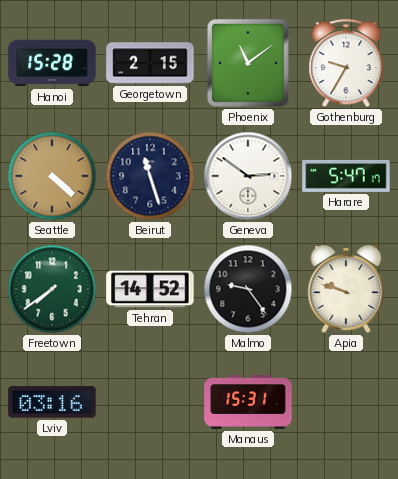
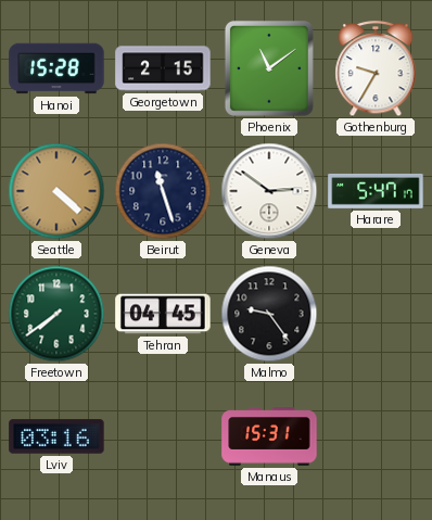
Tehran: 14:52 -> 04:45
Apia: 9:48 -> none
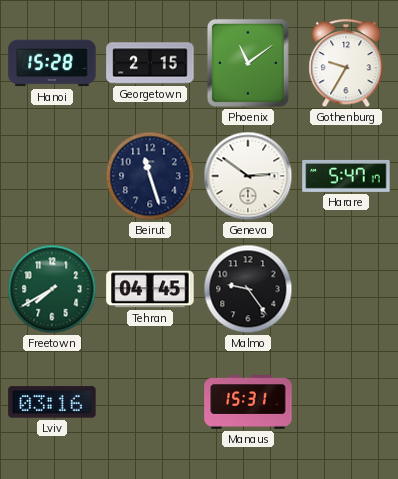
Seattle: 4:22 -> none
Freetown: 7:39 -> 7:40
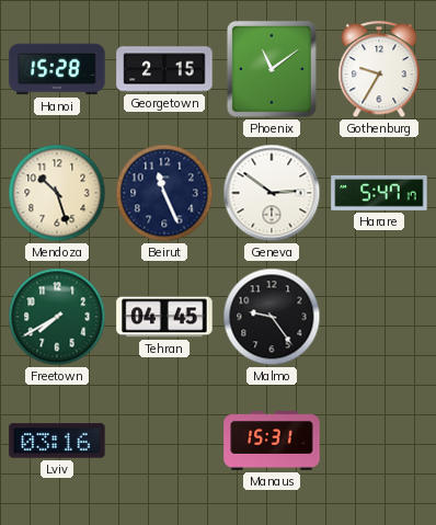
Mendoza: none -> 10:27
Beirut: 11:27 -> 11:26
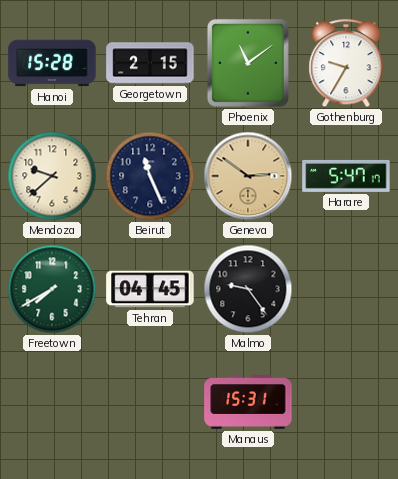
Mendoza: 10:27 -> 9:38
Geneva dial: white -> champagne
Lviv: 03:16 -> none
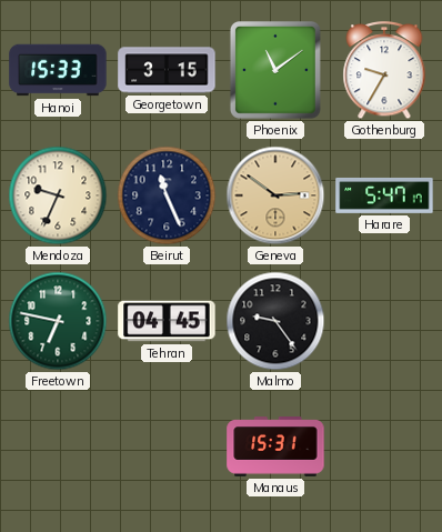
Hanoi: 15:28 -> 15:33
Georgetown: 2:15 -> 3:15
Mendoza: 9:38 -> 9:34
Freetown: 7:40 -> 6:47
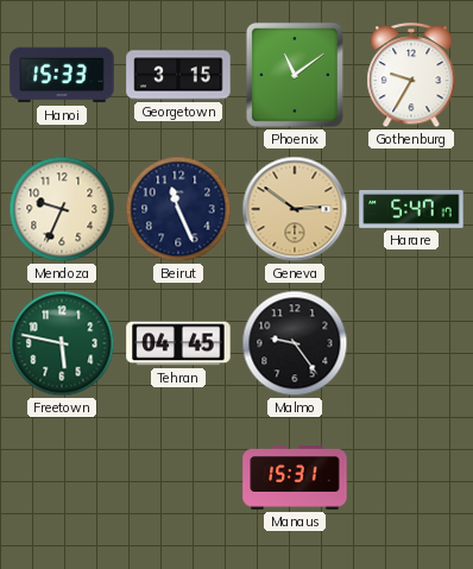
Freetown: 6:47 -> 5:47
